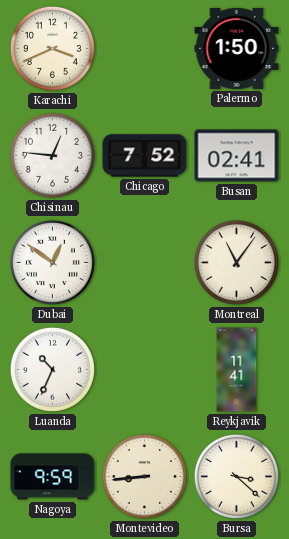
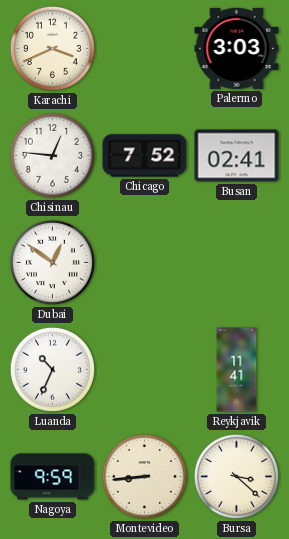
Palermo: 1:50 -> 3:03
Montreal: 11:06 -> none
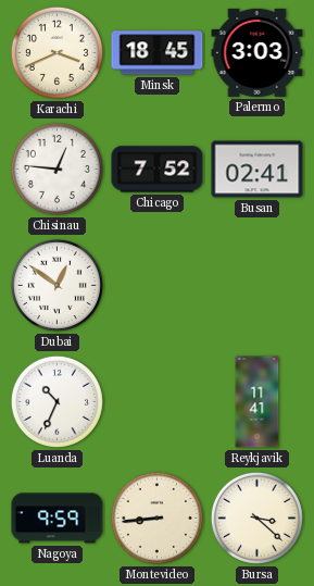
Minsk: none -> 18:45
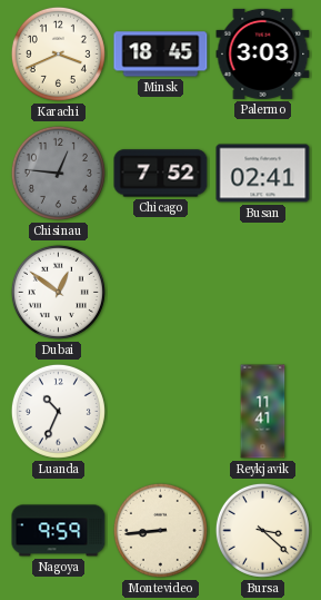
Chisinau dial: white -> grey
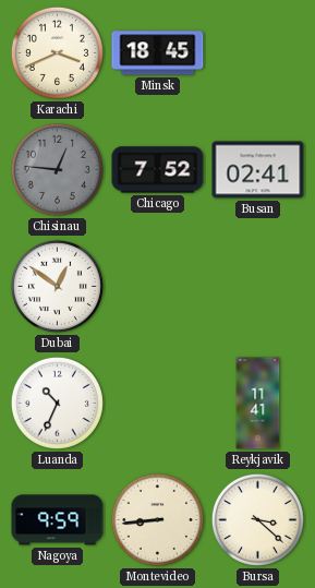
Palermo: 3:03 -> none
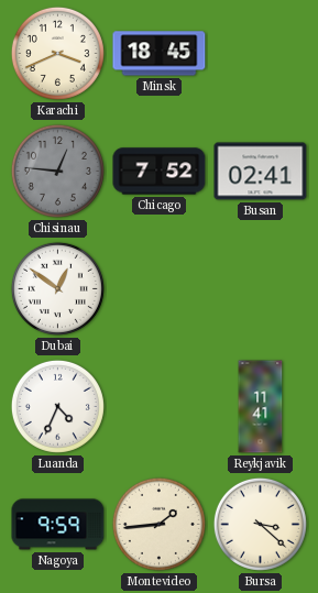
Luanda: 10:34 -> 4:34
Montevideo: 8:44 -> 1:44
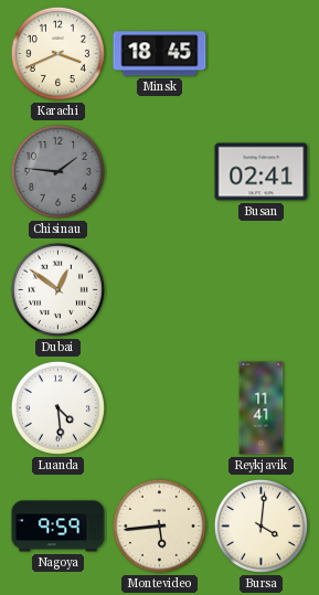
Chisinau: 12:46 -> 1:46
Chicago: 7:52 -> none
Luanda: 4:34 -> 4:29
Montevideo: 1:44 -> 5:44
Bursa: 3:22 -> 4:01
